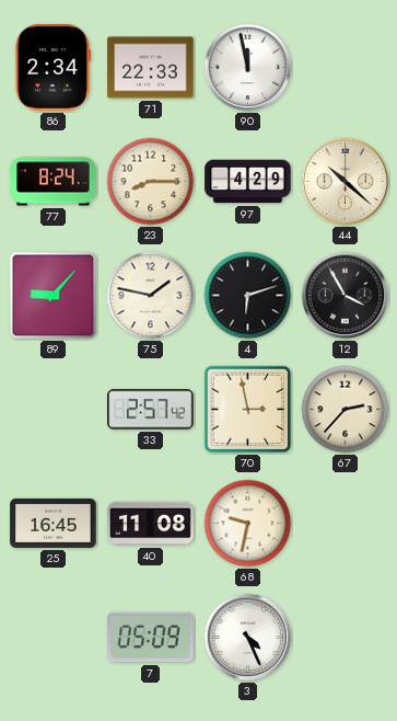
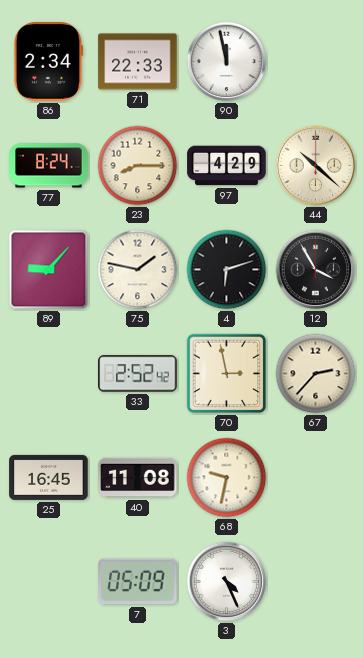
33: 2:57 -> 2:52
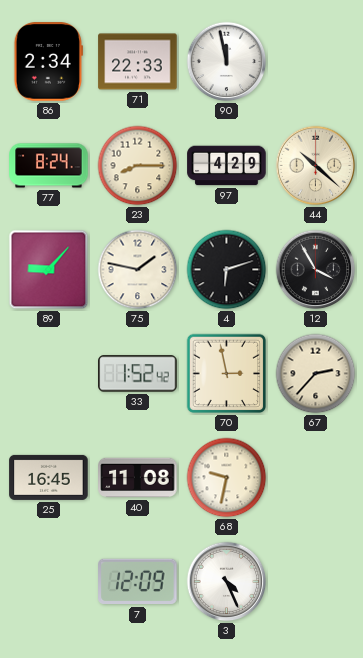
33: 2:52 -> 1:52
7: 05:09 -> 12:09
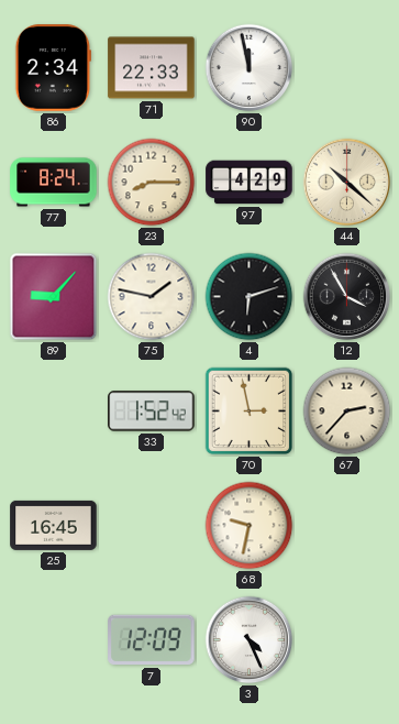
40: 11:08 -> none
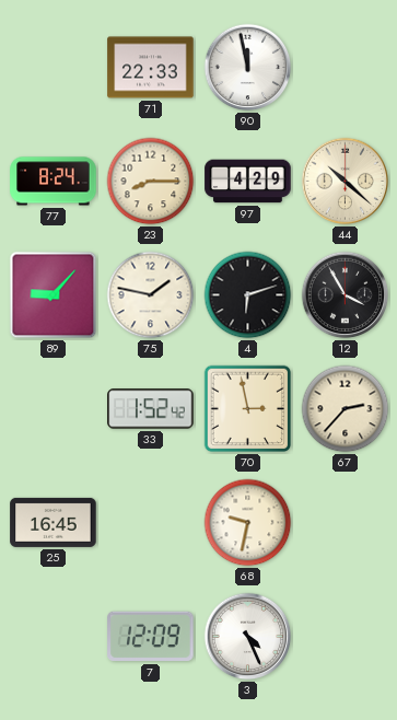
86: 2:34 -> none
